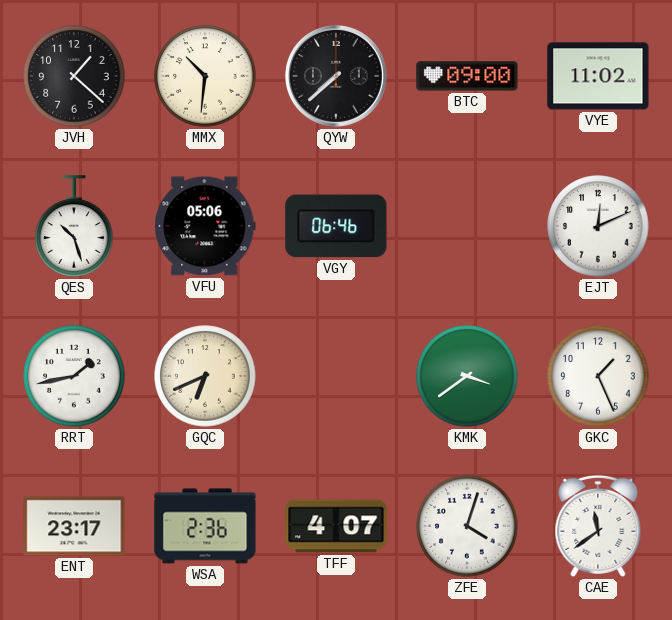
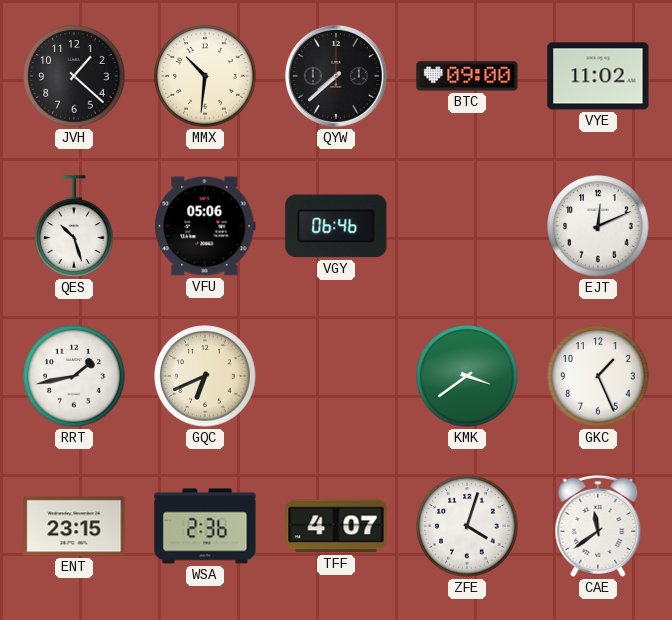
ENT: 23:17 -> 23:15
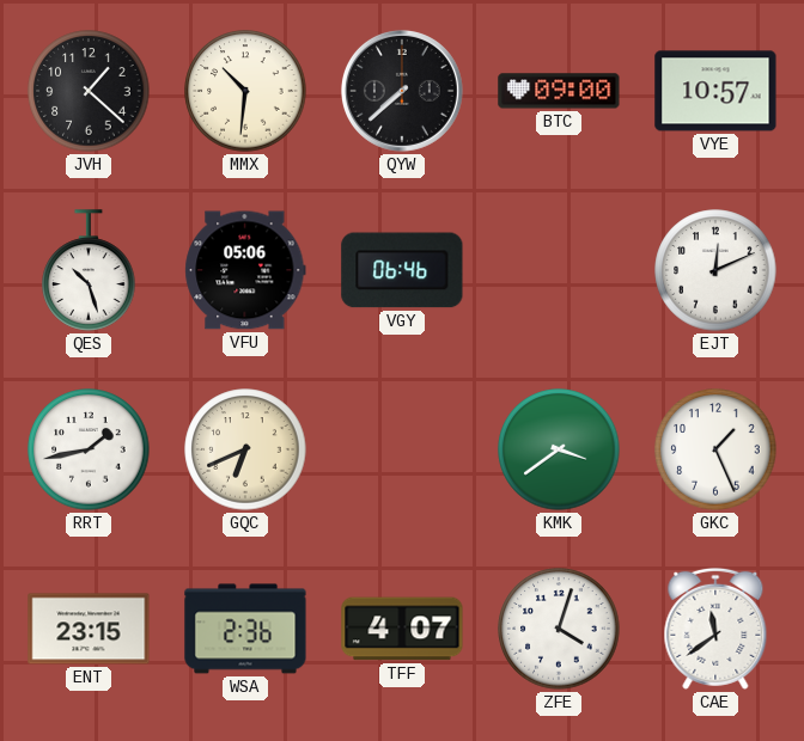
VYE: 11:02 -> 10:57
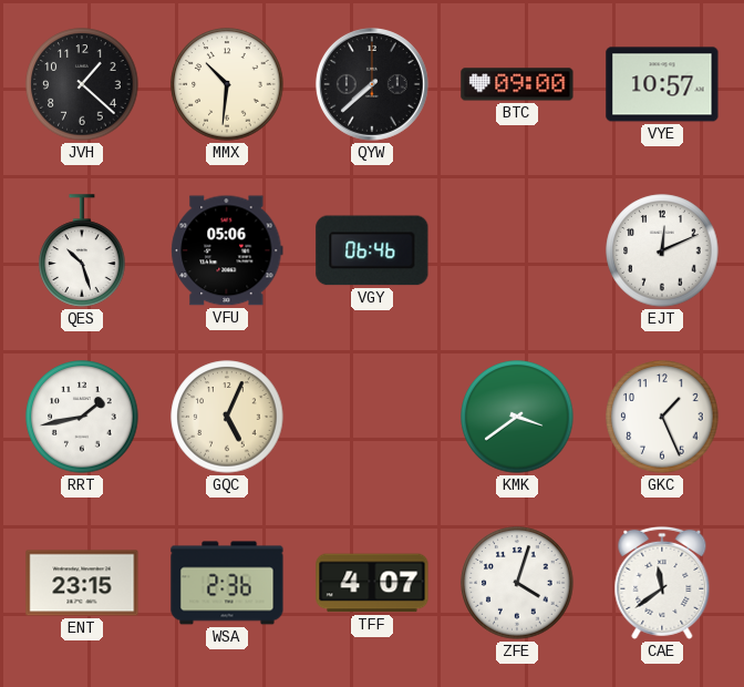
GQC: 6:41 -> 5:04
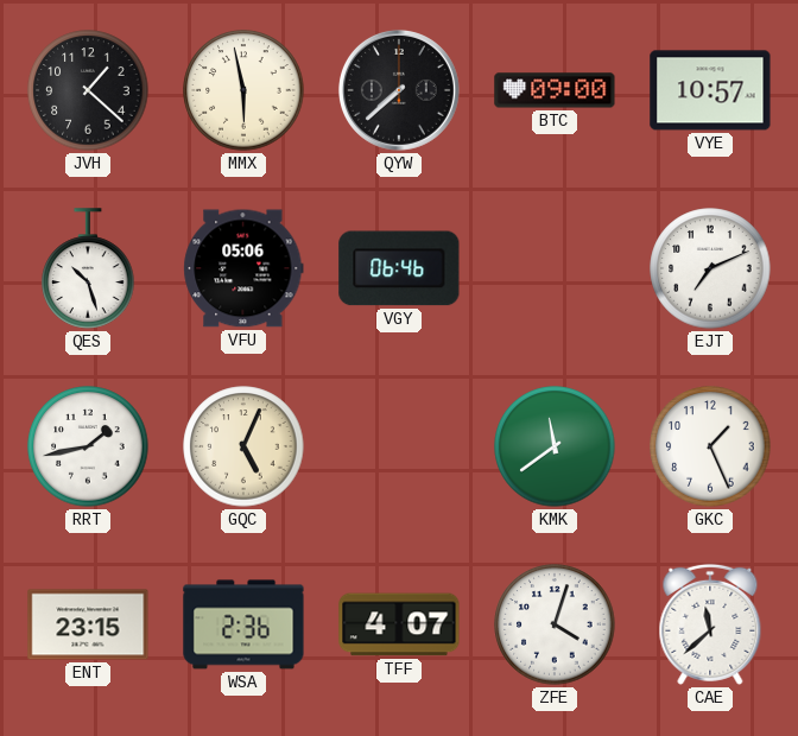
MMX: 10:31 -> 5:58
EJT: 12:11 -> 7:11
KMK: 3:39 -> 11:39
CAE: 11:39 -> 11:38
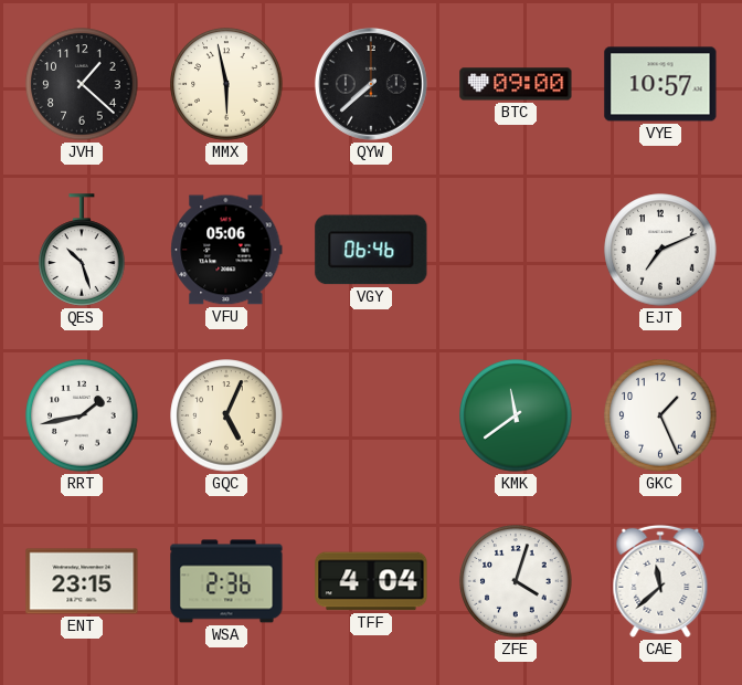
TFF: 4:07 -> 4:04
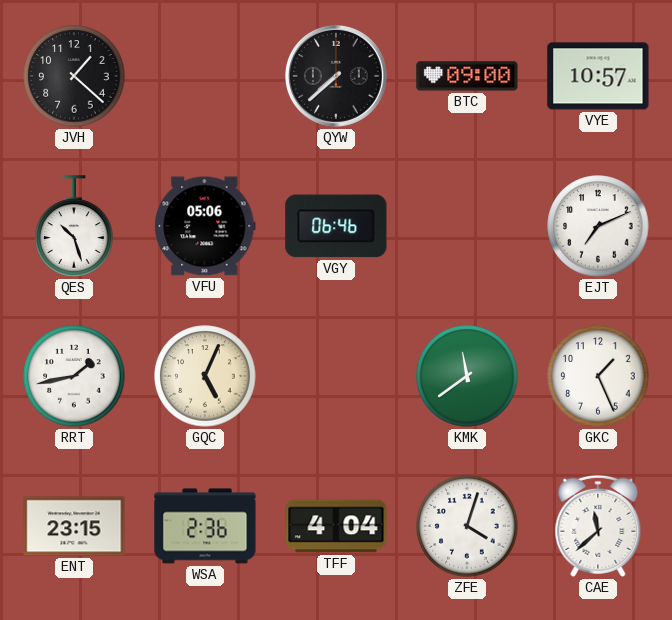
MMX: 5:58 -> none
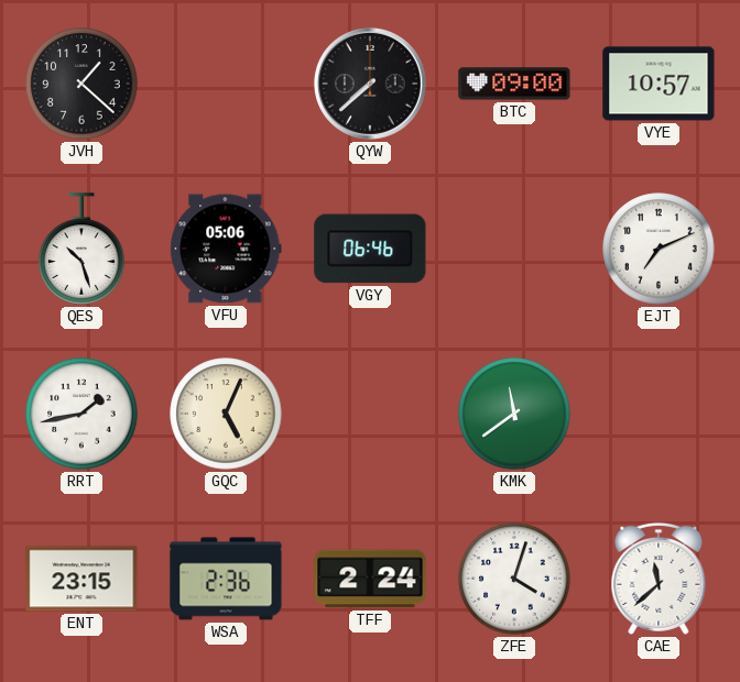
GKC: 1:26 -> none
TFF: 4:04 -> 2:24
